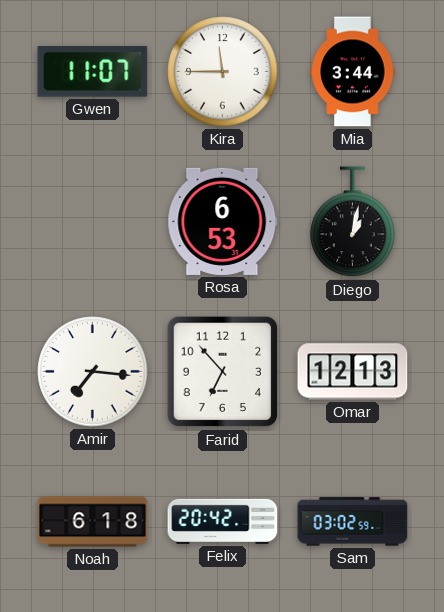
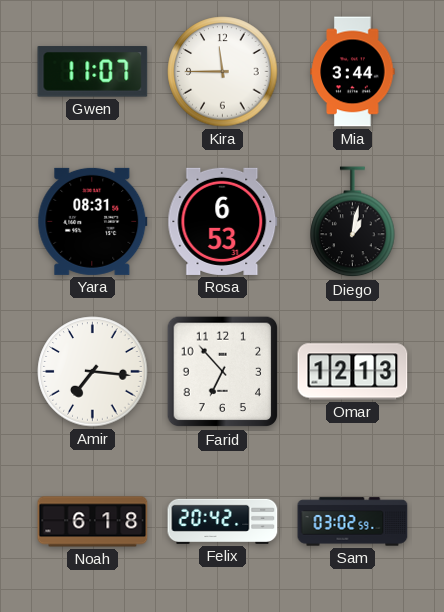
Yara: none -> 08:31
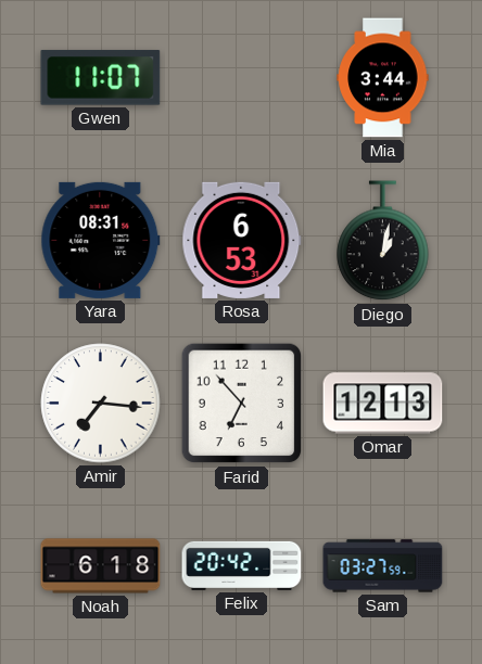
Kira: 11:45 -> none
Sam: 03:02 -> 03:27
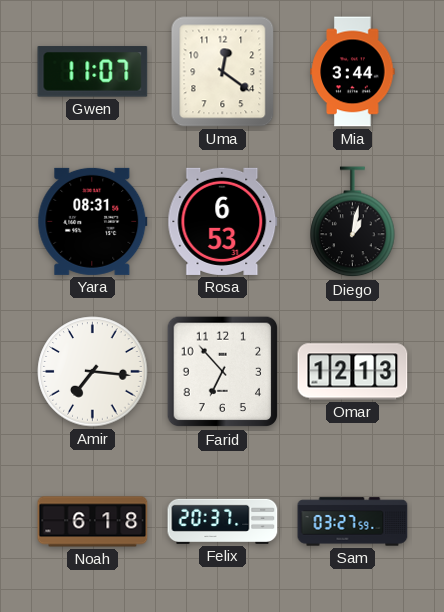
Uma: none -> 12:21
Felix: 20:42 -> 20:37
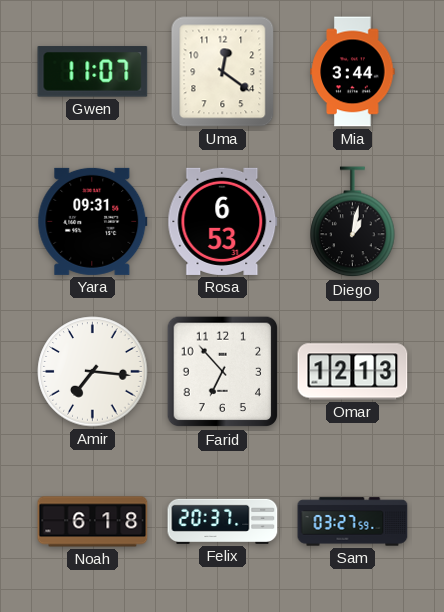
Yara: 08:31 -> 09:31
